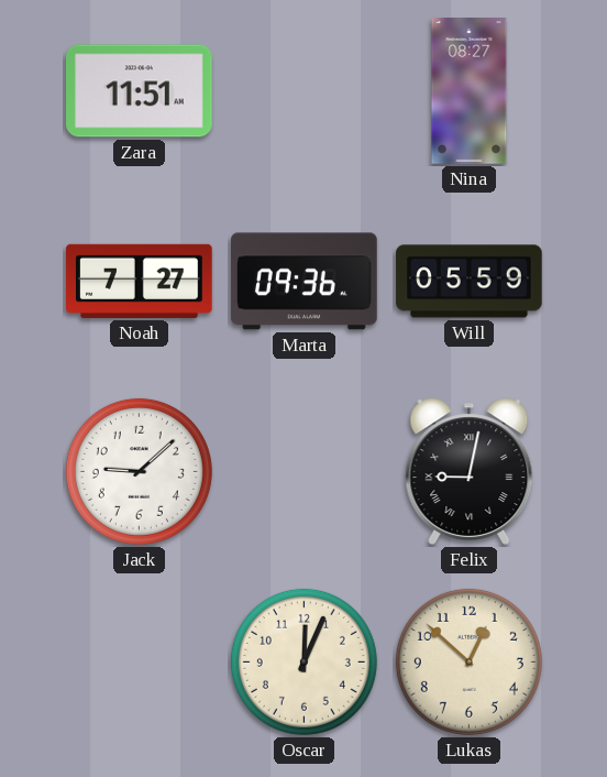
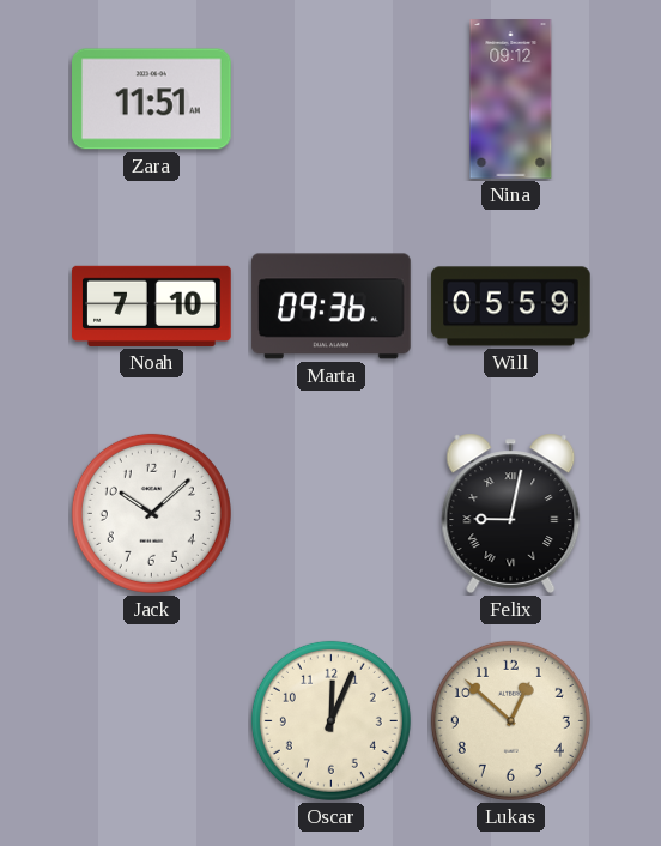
Nina: 08:27 -> 09:12
Noah: 7:27 -> 7:10
Jack: 9:08 -> 10:08
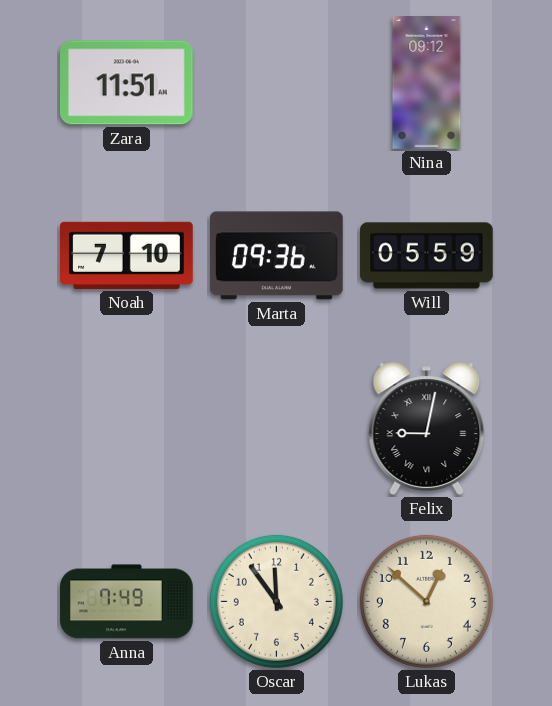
Jack: 10:08 -> none
Anna: none -> 7:49
Oscar: 12:04 -> 11:54
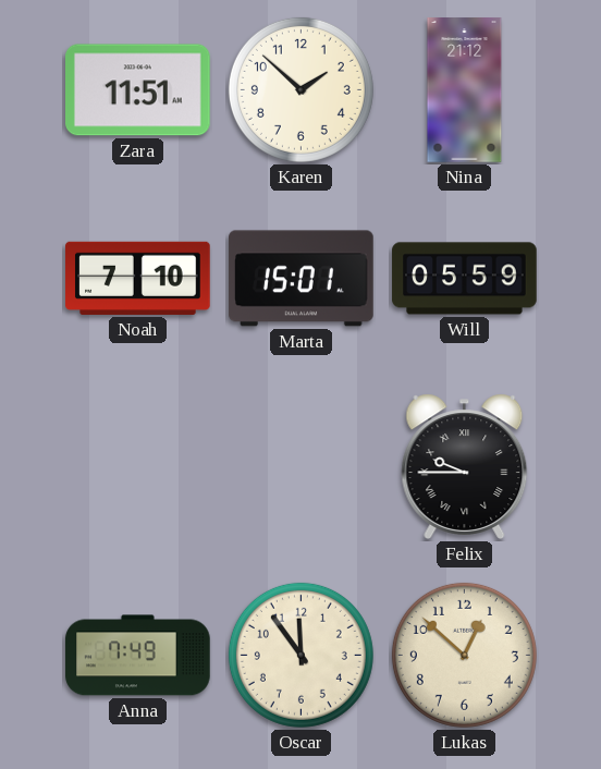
Karen: none -> 1:52
Nina: 09:12 -> 21:12
Marta: 09:36 -> 15:01
Felix: 9:02 -> 9:45
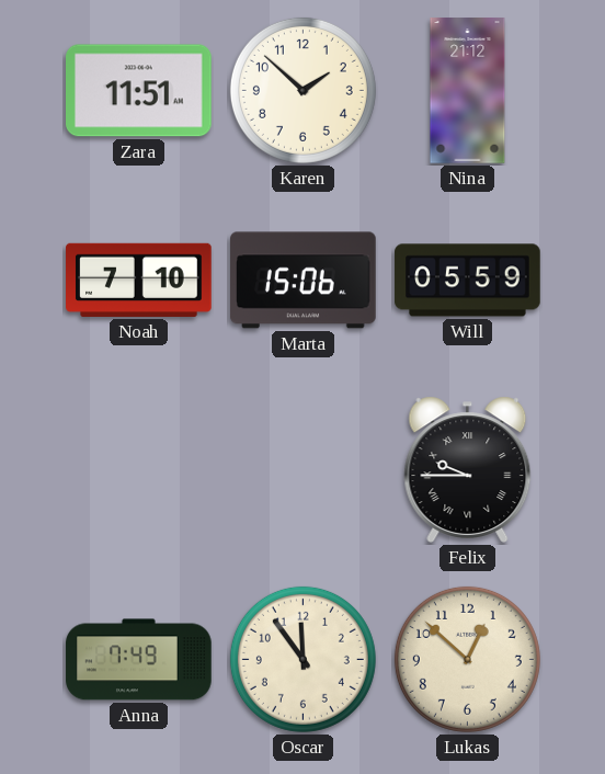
Marta: 15:01 -> 15:06
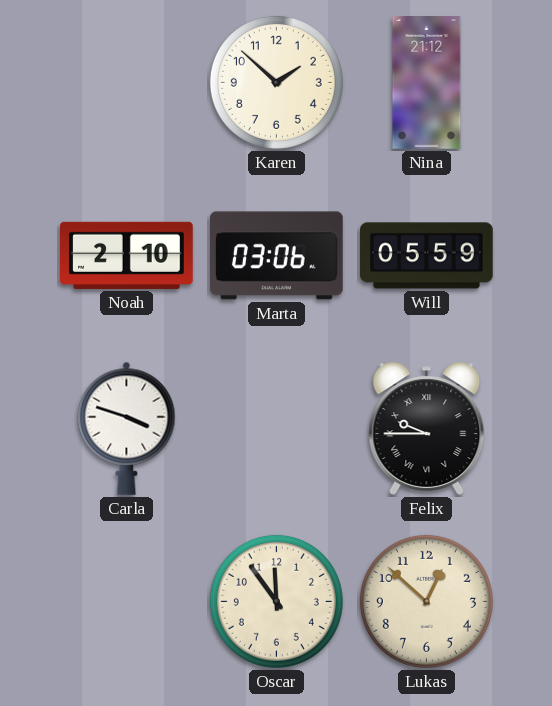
Zara: 11:51 -> none
Noah: 7:10 -> 2:10
Marta: 15:06 -> 03:06
Carla: none -> 3:48
Anna: 7:49 -> none
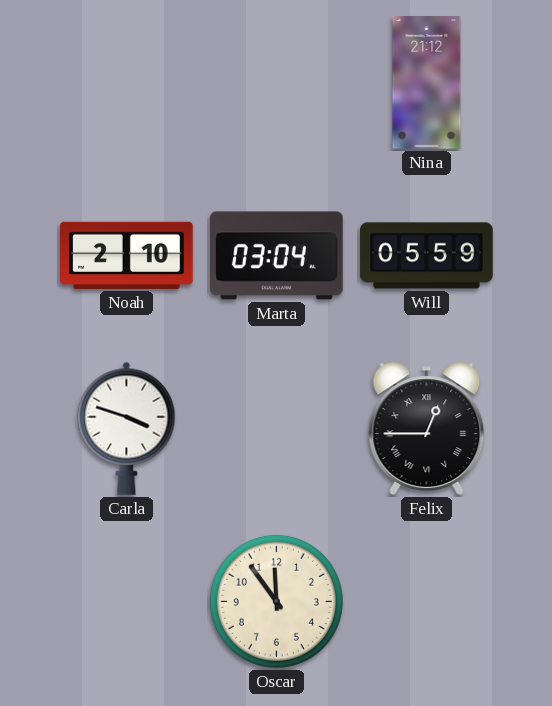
Karen: 1:52 -> none
Marta: 03:06 -> 03:04
Felix: 9:45 -> 12:45
Lukas: 12:52 -> none
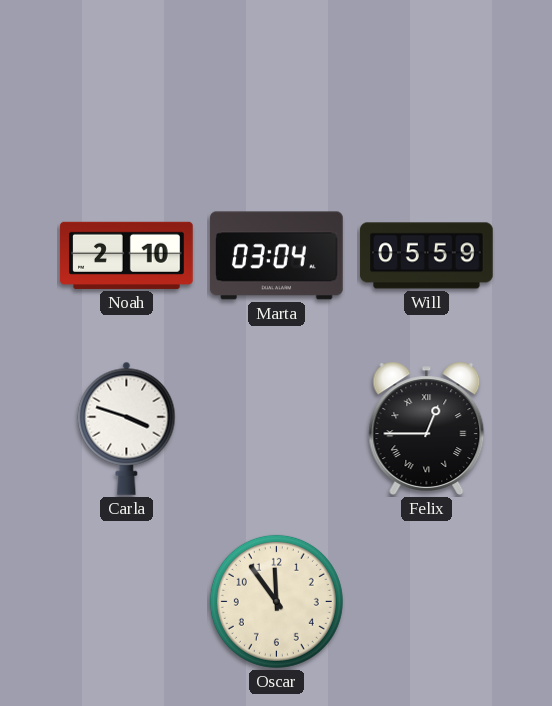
Nina: 21:12 -> none
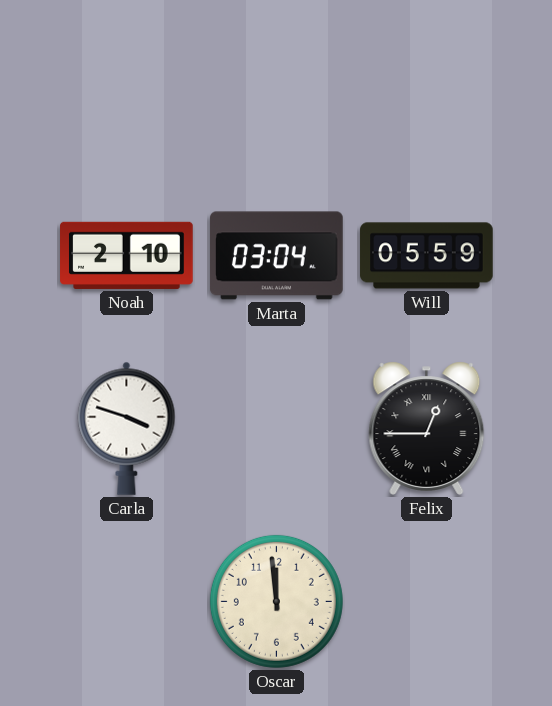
Oscar: 11:54 -> 11:59
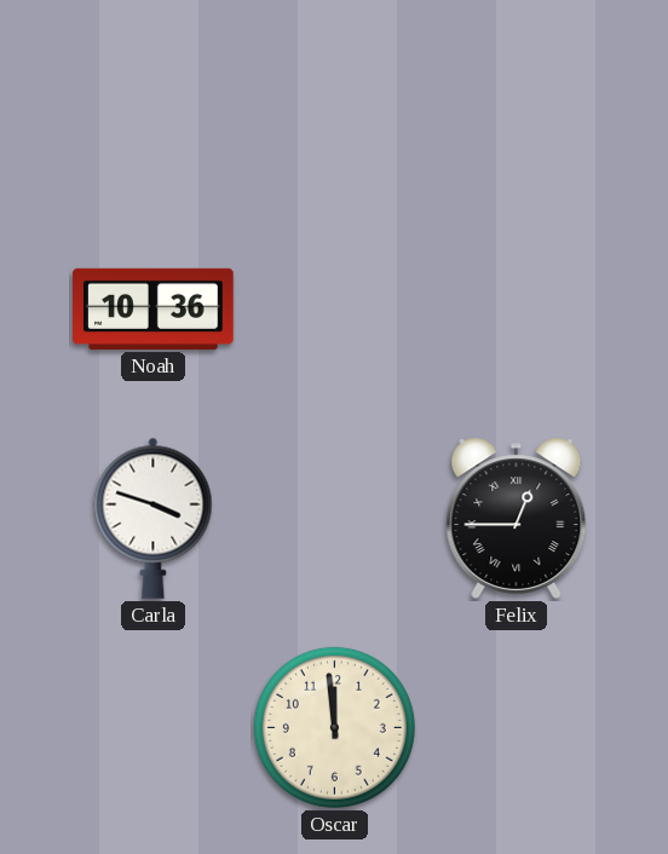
Noah: 2:10 -> 10:36
Marta: 03:04 -> none
Will: 05:59 -> none
